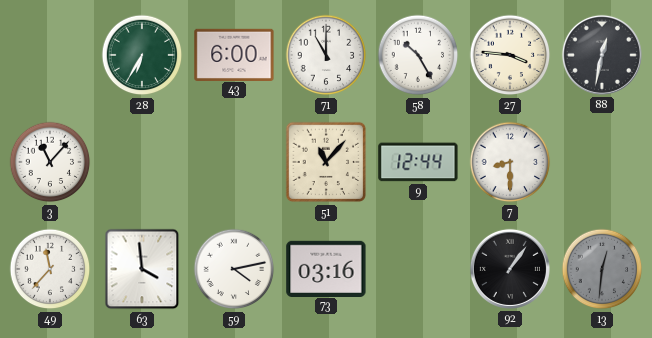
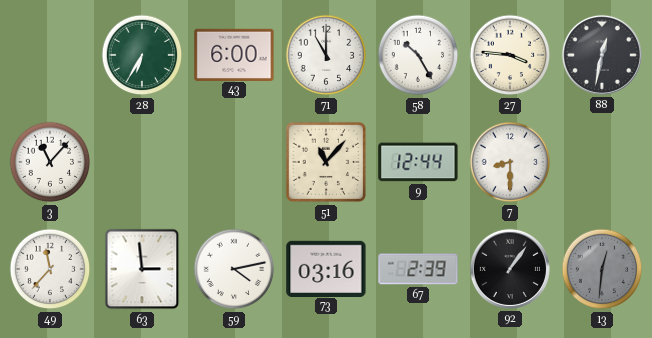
63: 3:59 -> 2:59
67: none -> 2:39
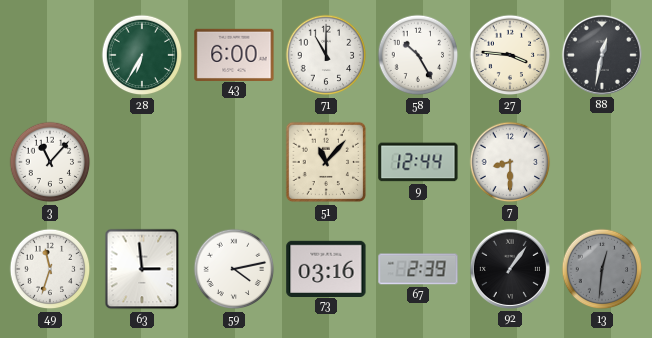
49: 11:37 -> 11:33
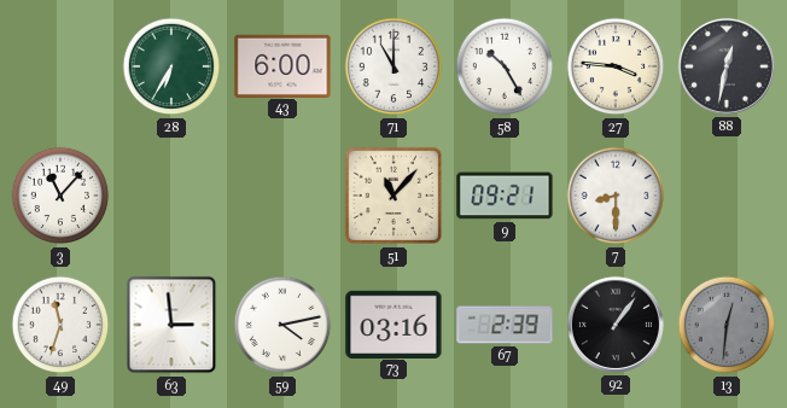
9: 12:44 -> 09:21
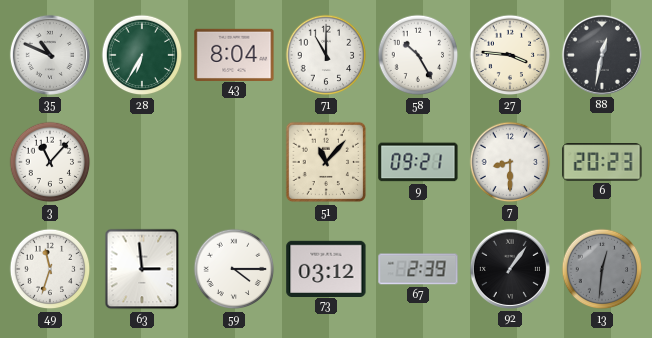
35: none -> 10:49
43: 6:00 -> 8:04
6: none -> 20:23
59: 4:13 -> 4:15
73: 03:16 -> 03:12
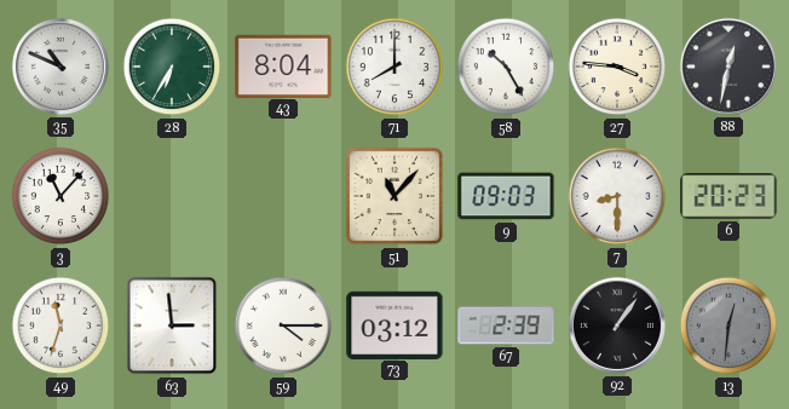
71: 11:00 -> 8:00
9: 09:21 -> 09:03
